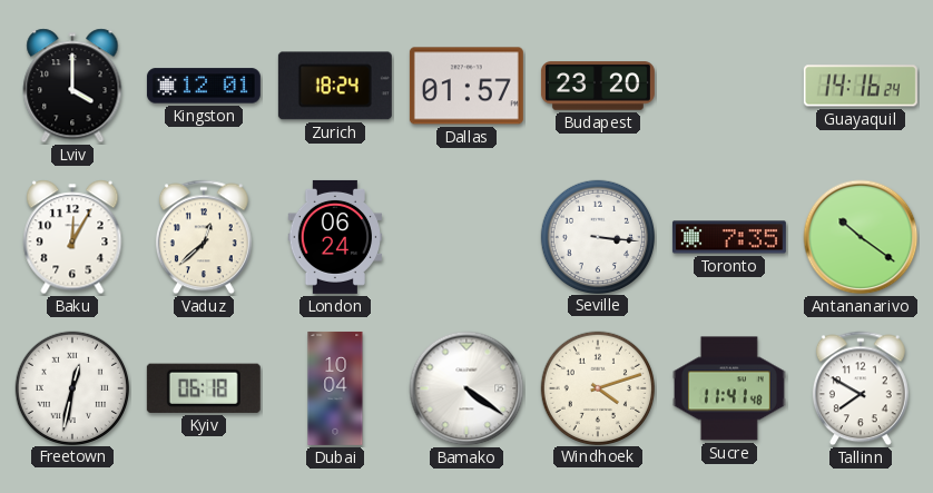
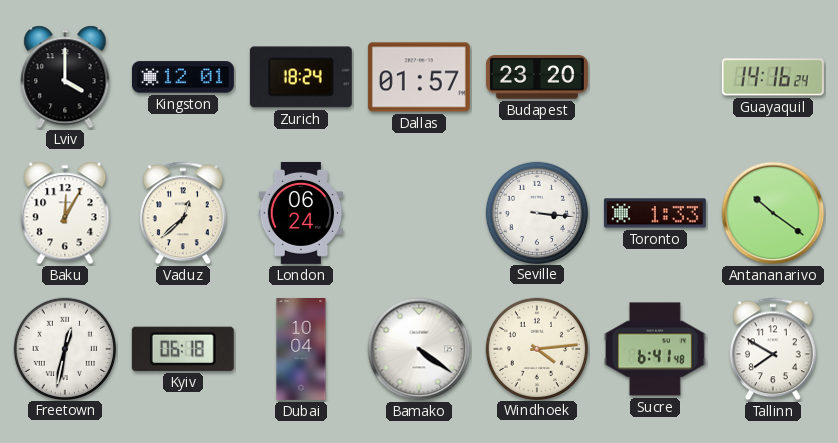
Toronto: 7:35 -> 1:33
Windhoek: 4:12 -> 4:14
Sucre: 11:41 -> 6:41
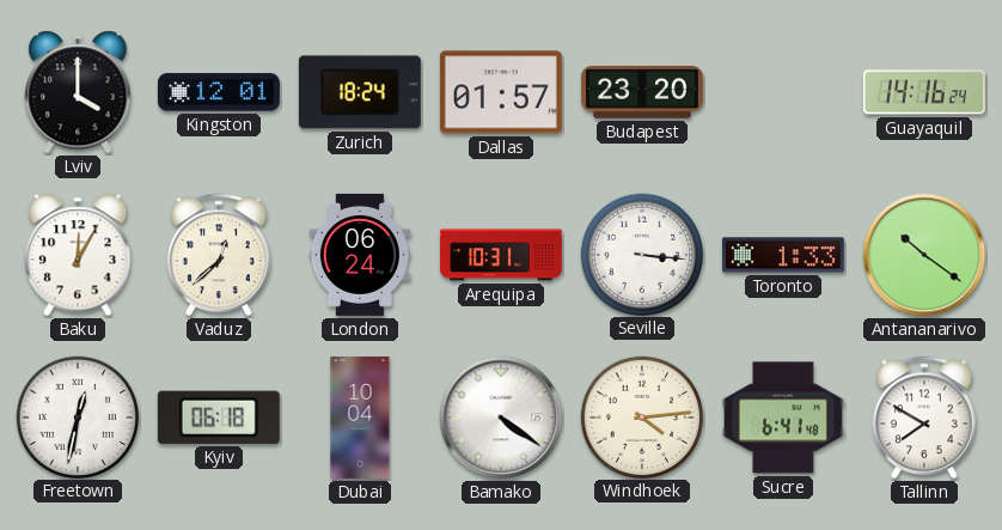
Arequipa: none -> 10:31
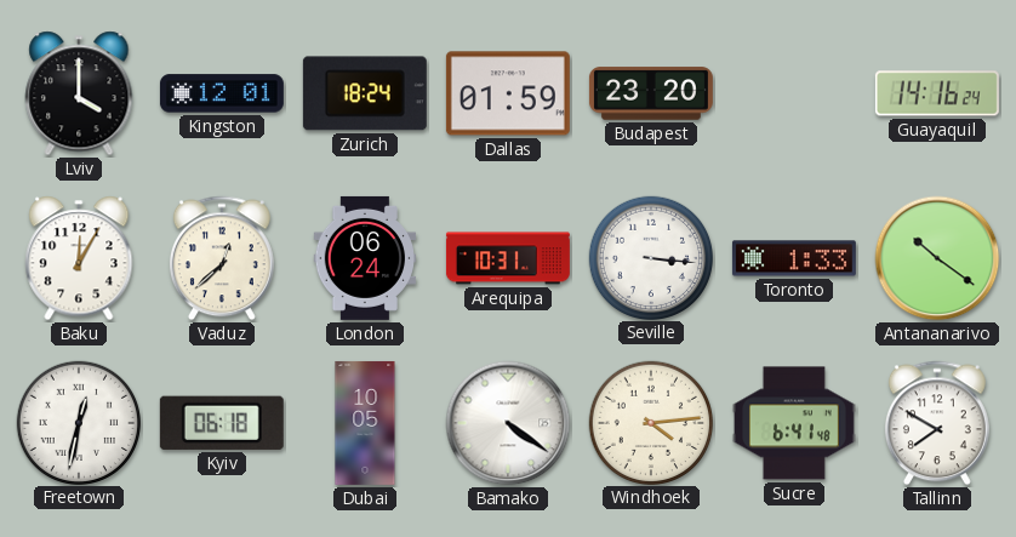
Dallas: 01:57 -> 01:59
Dubai: 10:04 -> 10:05
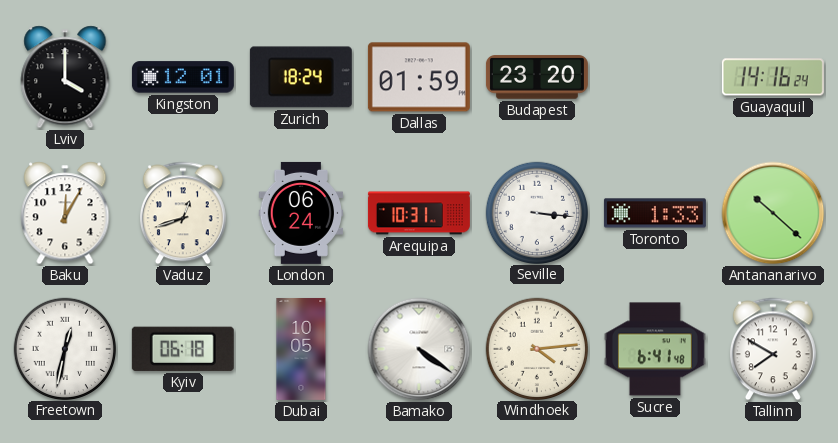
Vaduz: 12:38 -> 12:42
Antananarivo: 10:21 -> 10:22
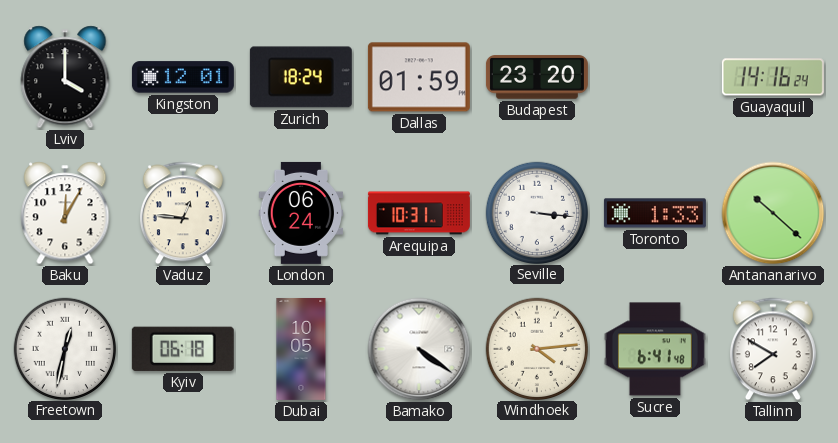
Vaduz: 12:42 -> 12:46
